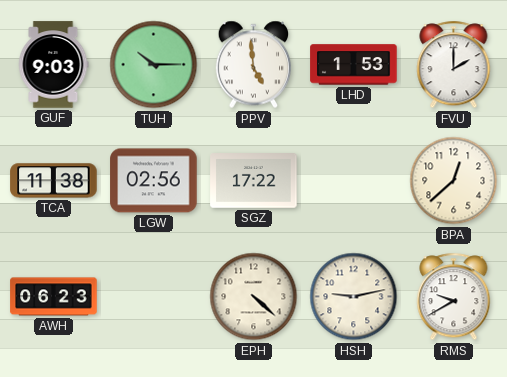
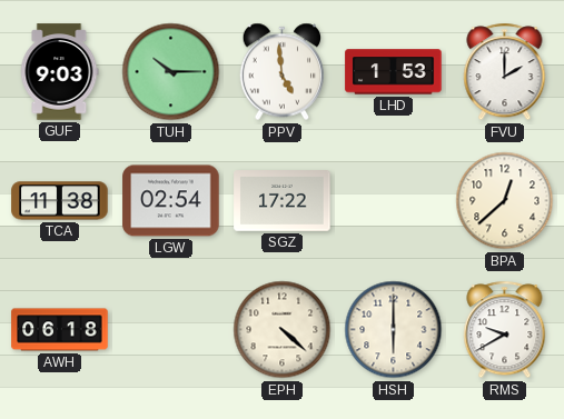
LGW: 02:56 -> 02:54
AWH: 06:23 -> 06:18
HSH: 9:13 -> 6:00
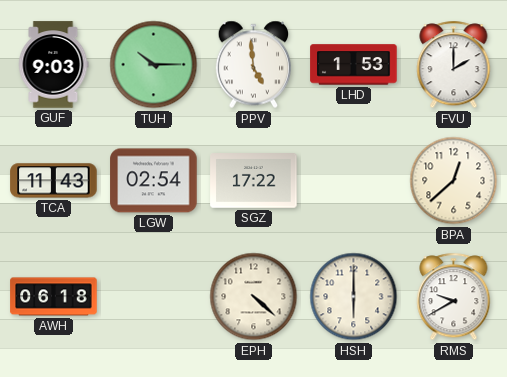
TCA: 11:38 -> 11:43
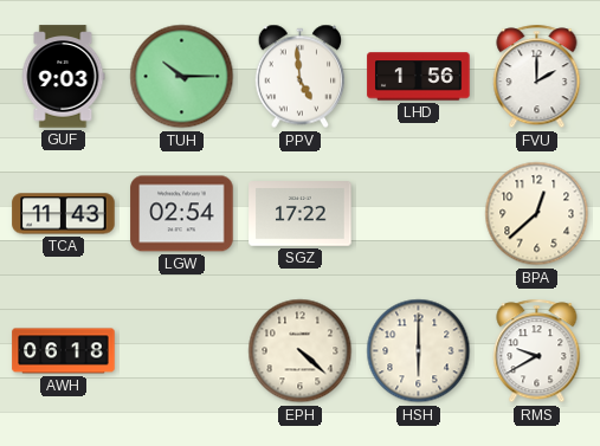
LHD: 1:53 -> 1:56
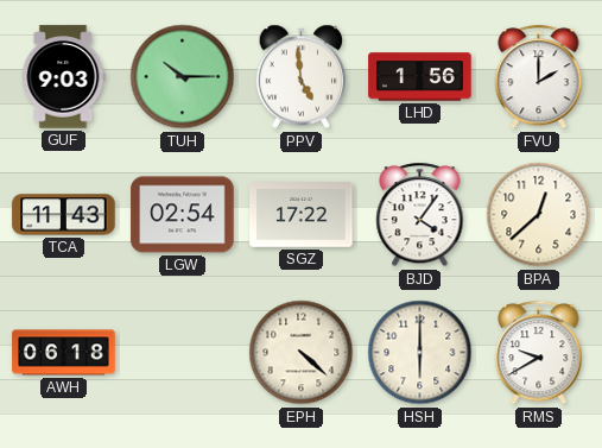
BJD: none -> 4:06
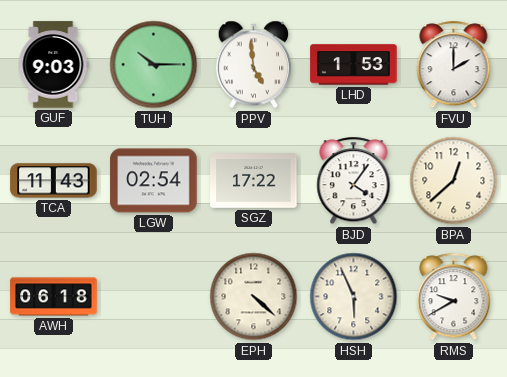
LHD: 1:56 -> 1:53
HSH: 6:00 -> 5:56
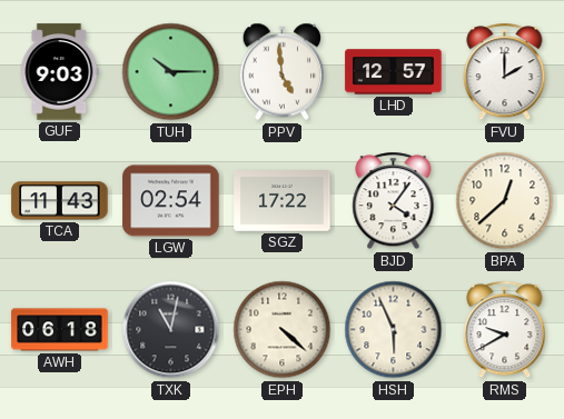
LHD: 1:53 -> 12:57
TXK: none -> 11:02
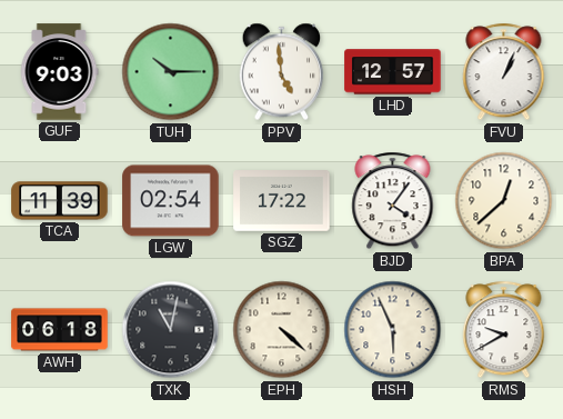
FVU: 2:00 -> 1:04
TCA: 11:43 -> 11:39
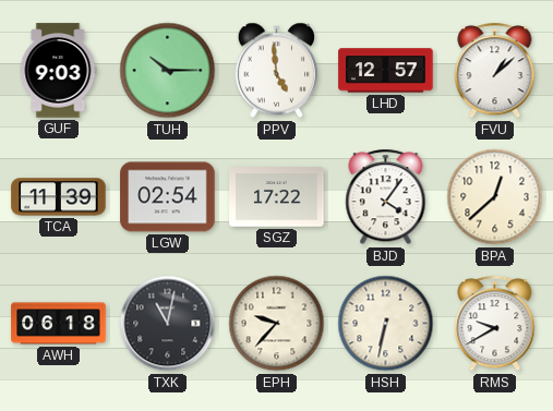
FVU: 1:04 -> 1:08
EPH: 4:22 -> 9:37
HSH: 5:56 -> 6:32
